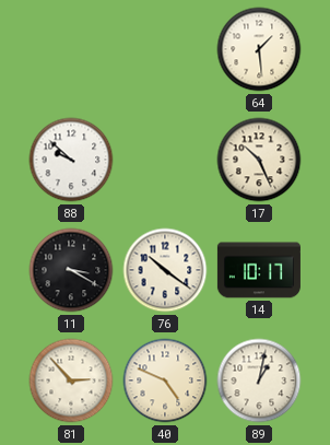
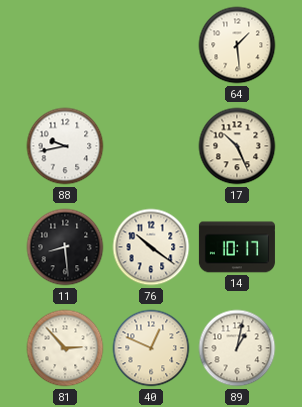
88: 9:52 -> 9:43
11: 3:20 -> 8:29
40: 4:49 -> 12:49
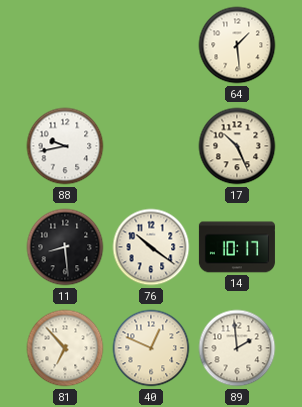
81: 2:53 -> 6:53
89: 1:02 -> 1:59
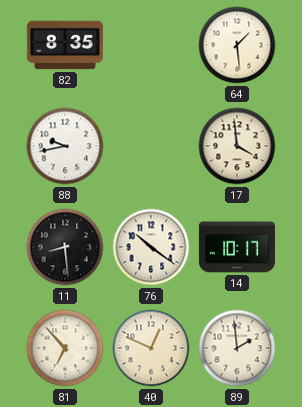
82: none -> 8:35
17: 10:26 -> 3:59
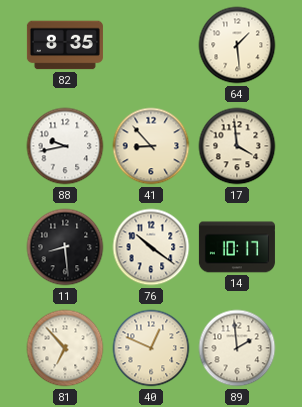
41: none -> 8:53
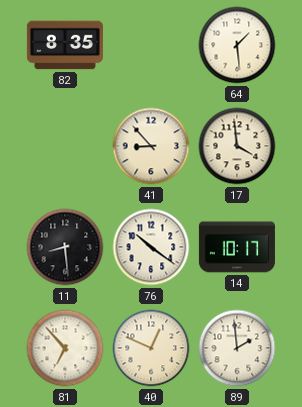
88: 9:43 -> none
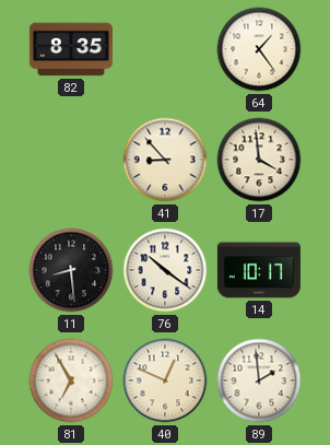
64: 1:29 -> 1:24
81: 6:53 -> 6:55
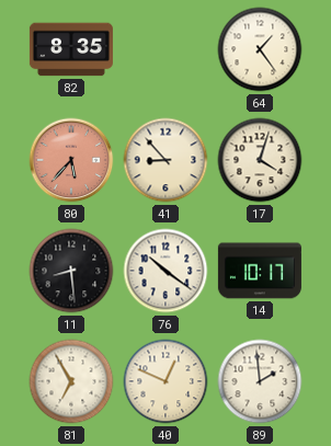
80: none -> 5:37
17: 3:59 -> 4:03
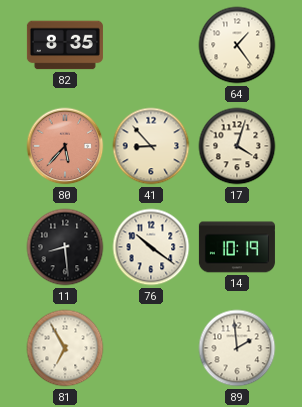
14: 10:17 -> 10:19
40: 12:49 -> none
